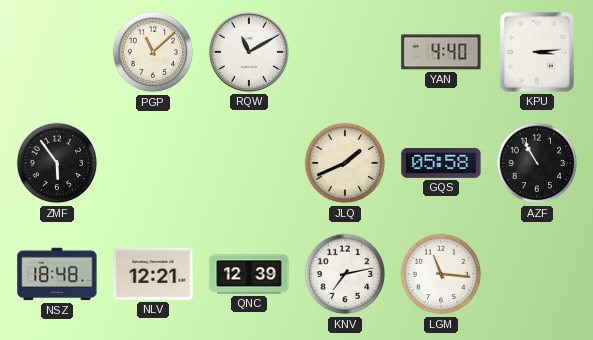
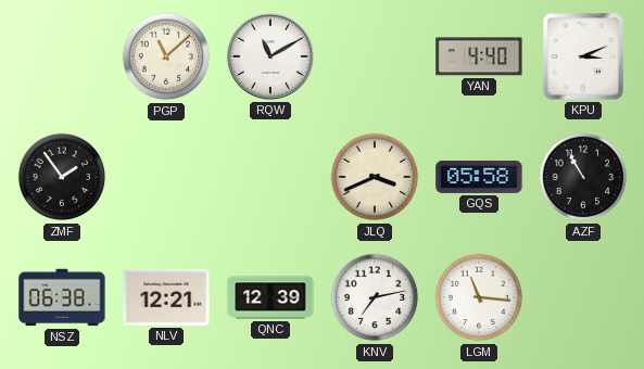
KPU: 3:14 -> 3:11
ZMF: 5:54 -> 1:54
JLQ: 1:41 -> 3:41
NSZ: 18:48 -> 06:38
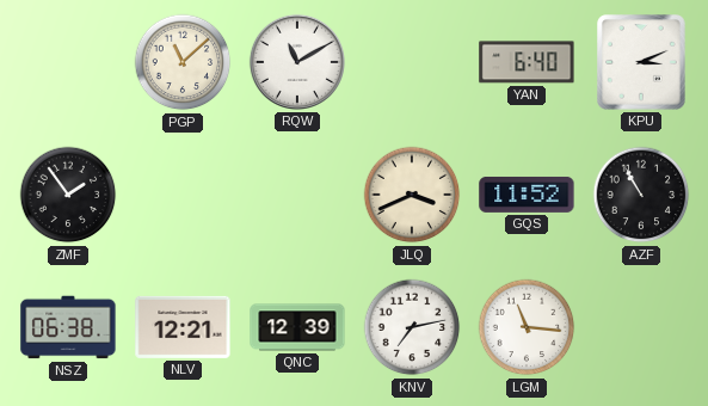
YAN: 4:40 -> 6:40
GQS: 05:58 -> 11:52
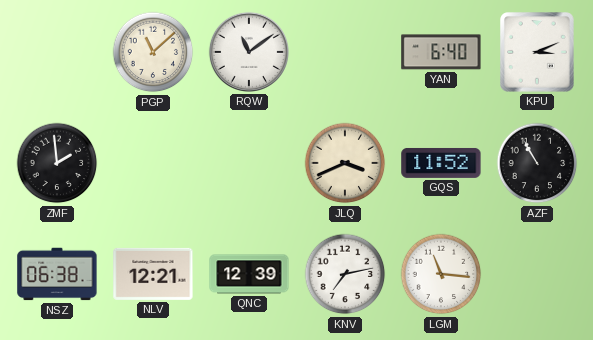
RQW: 11:10 -> 11:09
ZMF: 1:54 -> 1:59
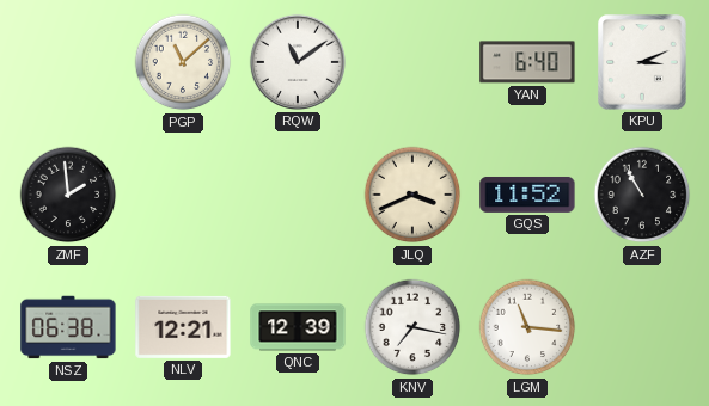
KNV: 7:13 -> 7:17
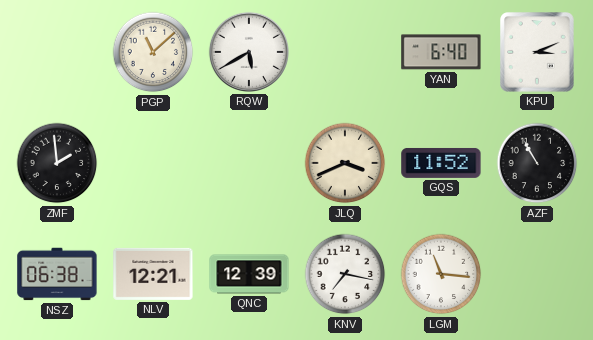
RQW: 11:09 -> 5:40
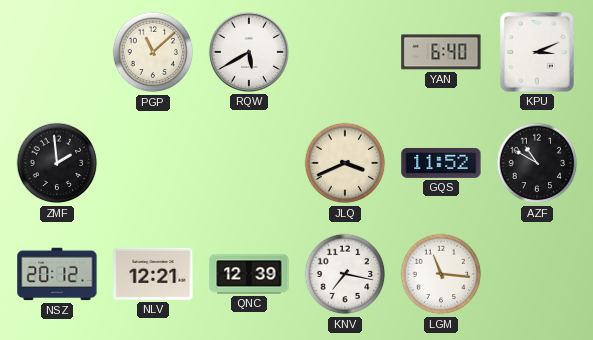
AZF: 10:55 -> 10:50
NSZ: 06:38 -> 20:12
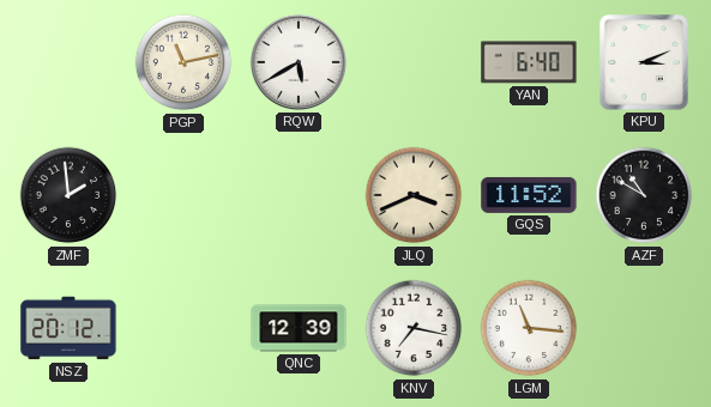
PGP: 11:08 -> 11:13
NLV: 12:21 -> none
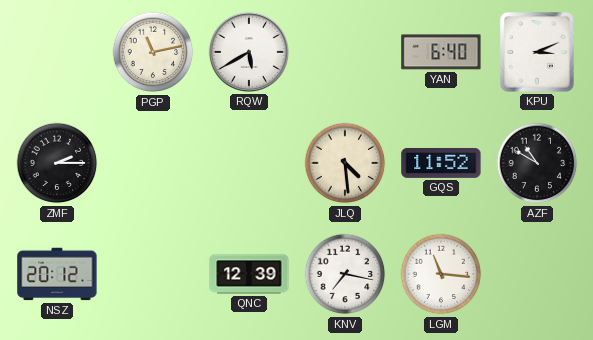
ZMF: 1:59 -> 2:15
JLQ: 3:41 -> 4:29
